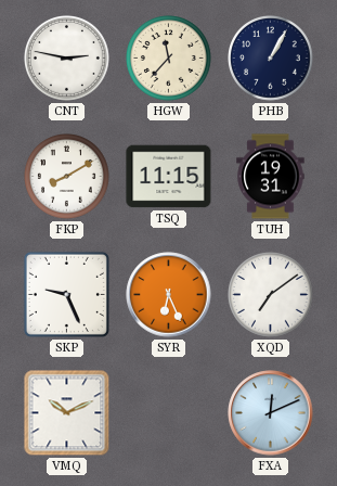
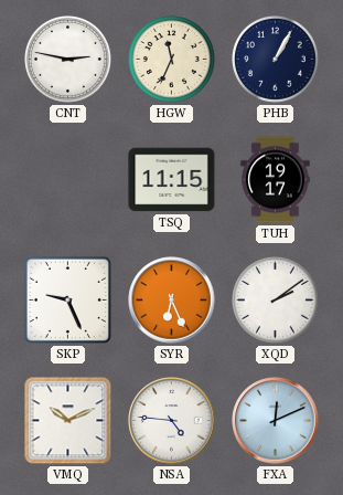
HGW: 11:37 -> 11:34
FKP: 8:10 -> none
TUH: 19:31 -> 19:17
XQD: 7:09 -> 2:09
NSA: none -> 4:46
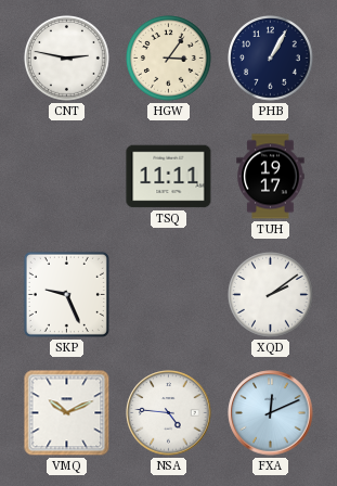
HGW: 11:34 -> 3:06
TSQ: 11:15 -> 11:11
SYR: 6:26 -> none
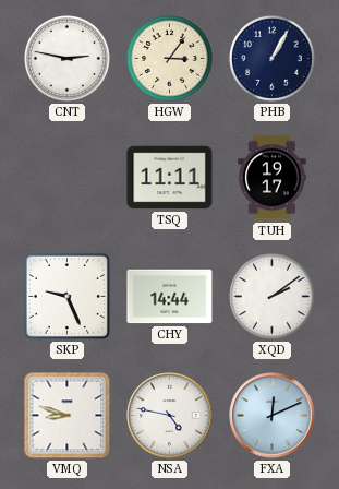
CHY: none -> 14:44
VMQ: 10:11 -> 8:48
NSA: 4:46 -> 4:47
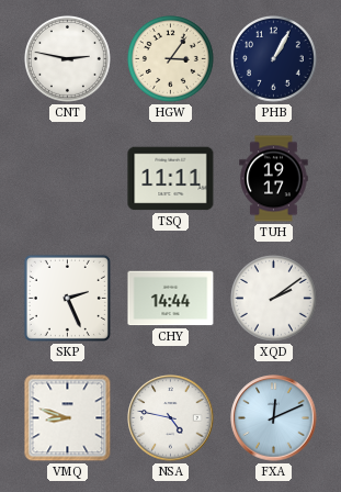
SKP: 9:26 -> 2:26
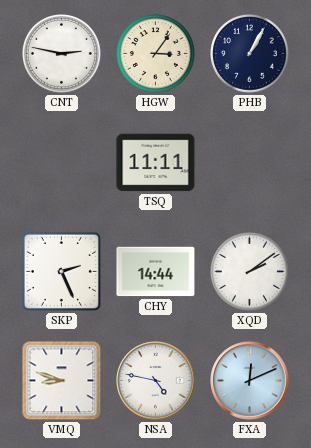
TUH: 19:17 -> none
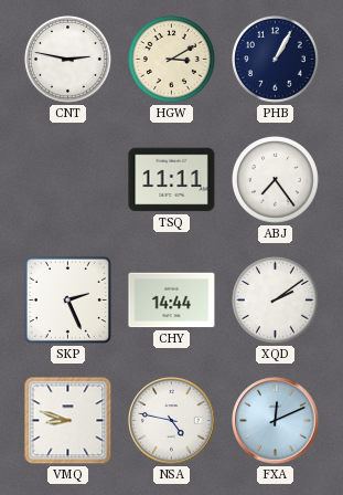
HGW: 3:06 -> 3:10
ABJ: none -> 7:24
